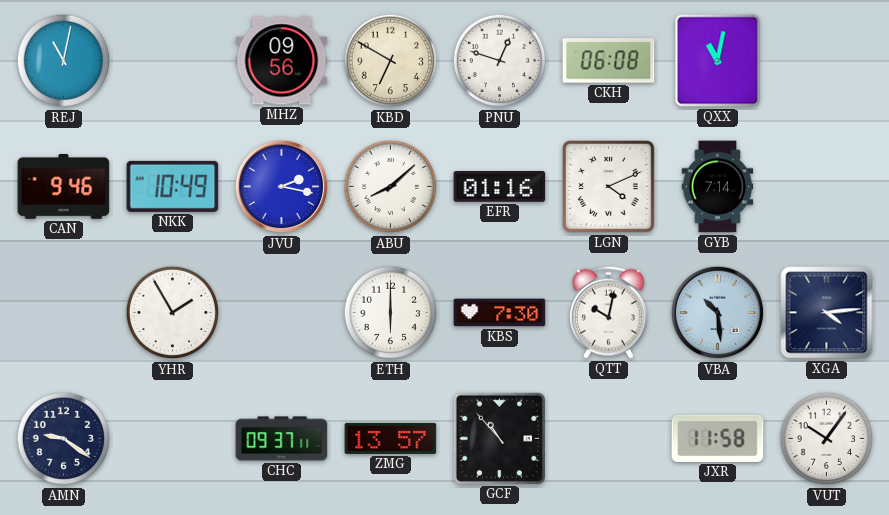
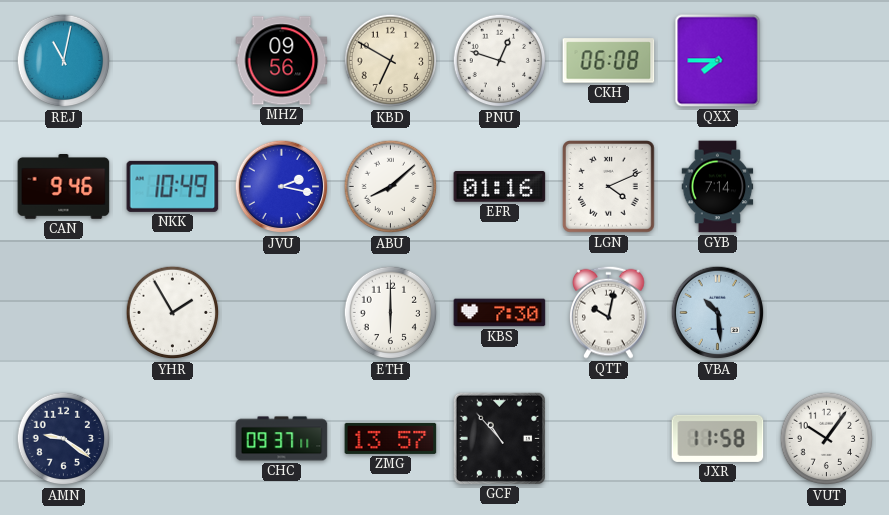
QXX: 11:02 -> 7:45
XGA: 4:14 -> none
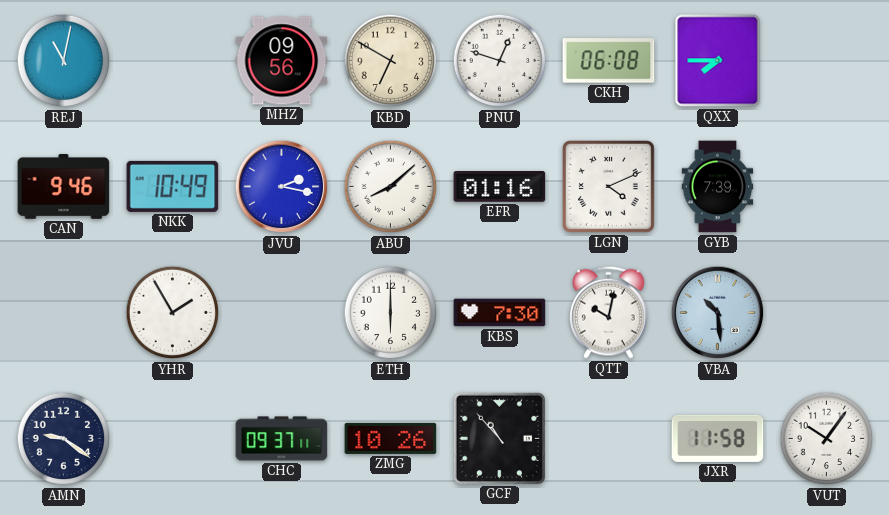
GYB: 7:14 -> 7:39
ZMG: 13:57 -> 10:26
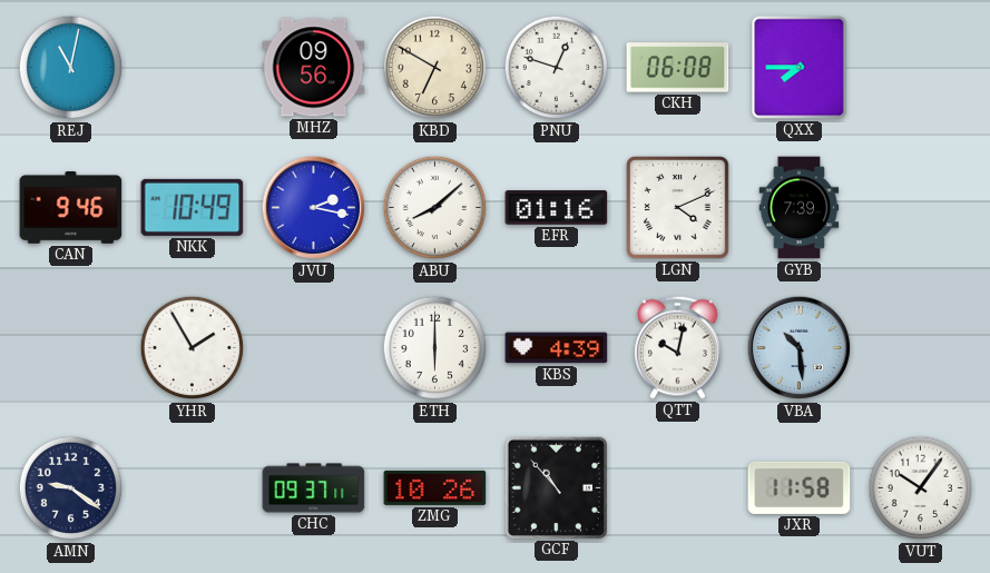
KBS: 7:30 -> 4:39
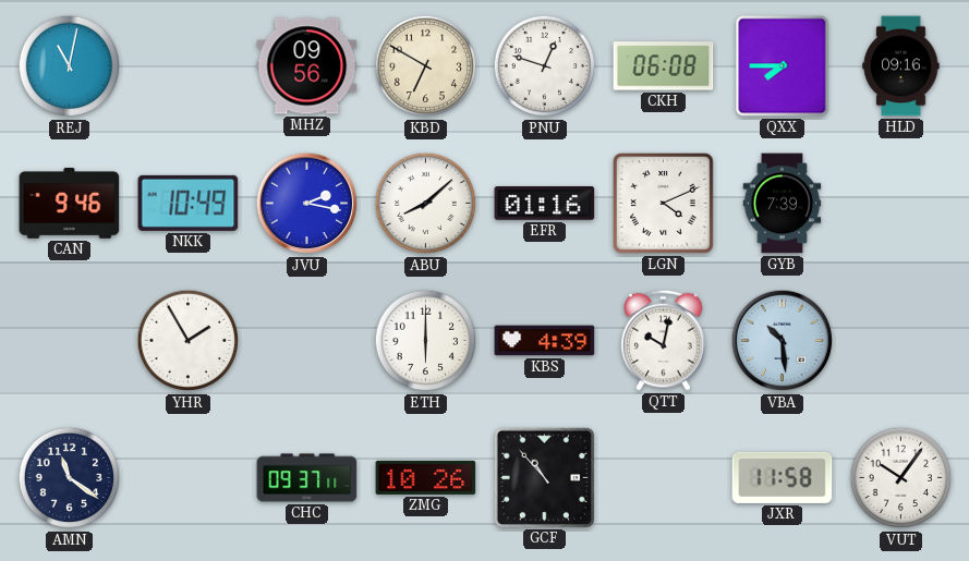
HLD: none -> 09:16
AMN: 9:21 -> 11:21
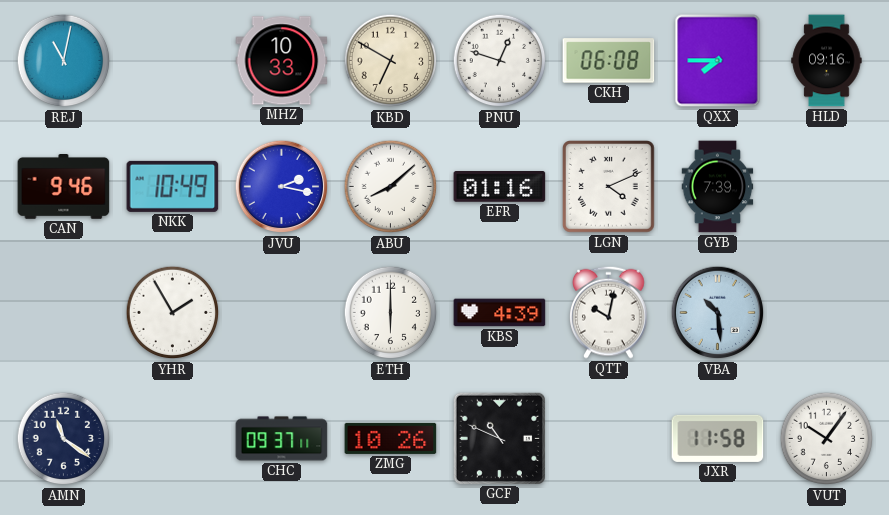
MHZ: 09:56 -> 10:33
GCF: 10:53 -> 10:49
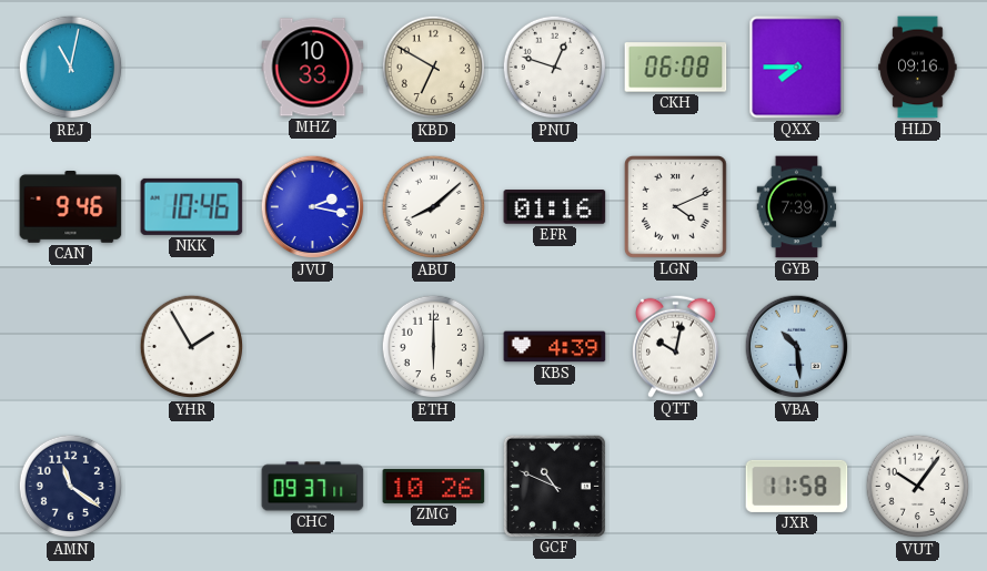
NKK: 10:49 -> 10:46
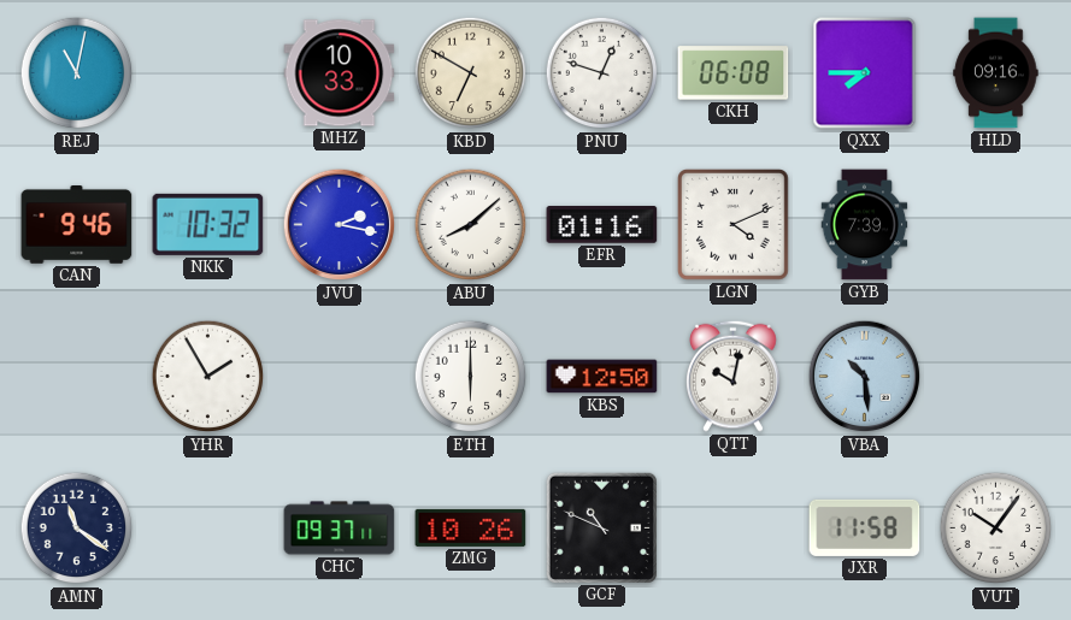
NKK: 10:46 -> 10:32
KBS: 4:39 -> 12:50
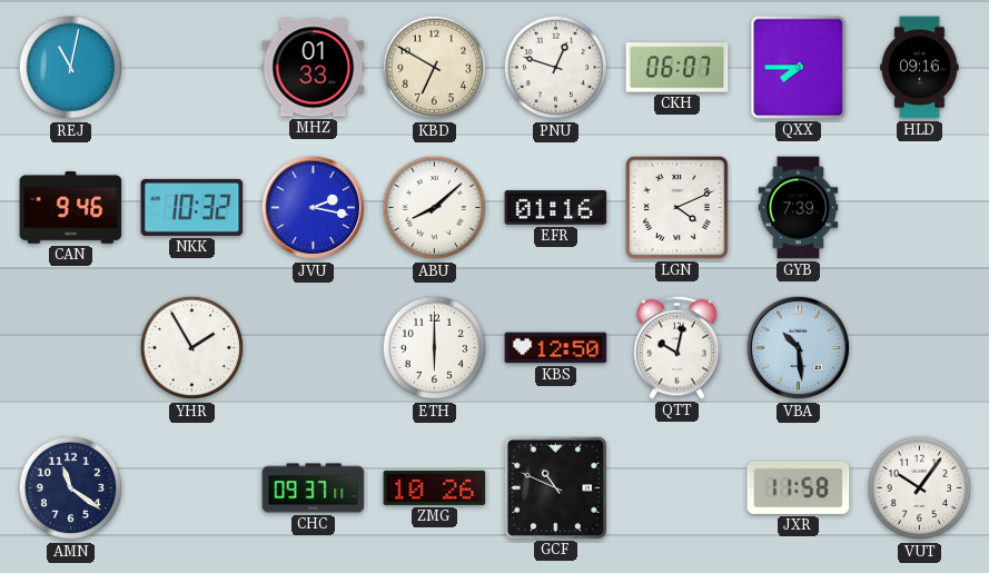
MHZ: 10:33 -> 01:33
CKH: 06:08 -> 06:07
